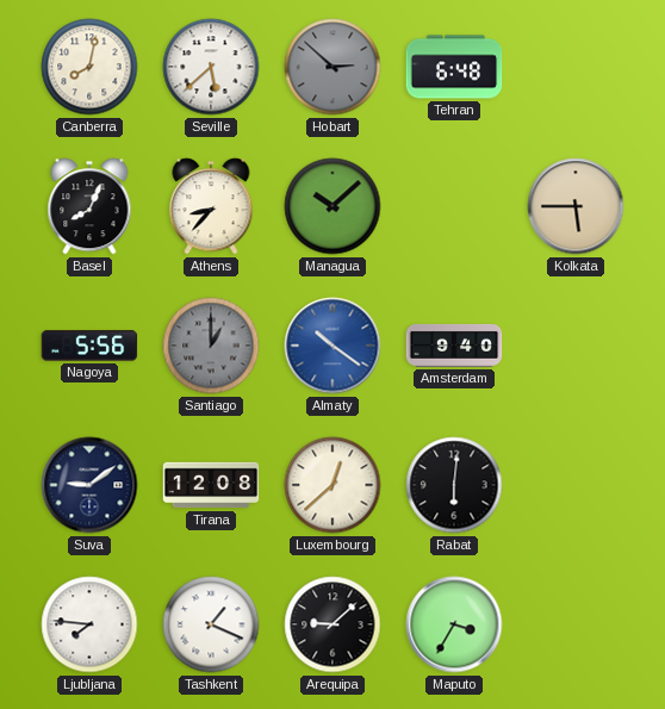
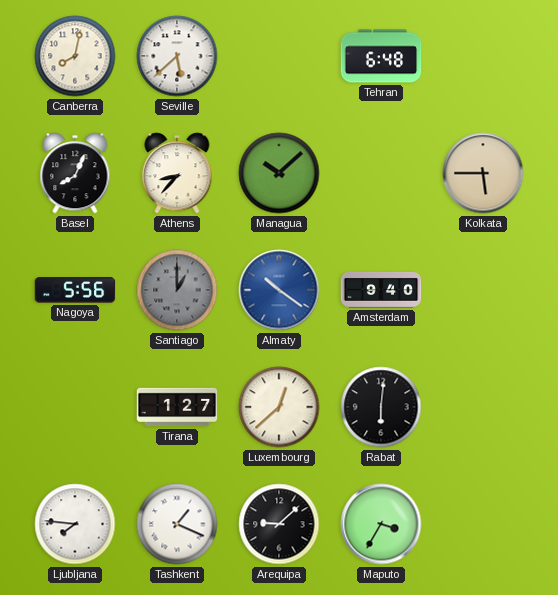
Hobart: 2:52 -> none
Suva: 9:09 -> none
Tirana: 12:08 -> 1:27
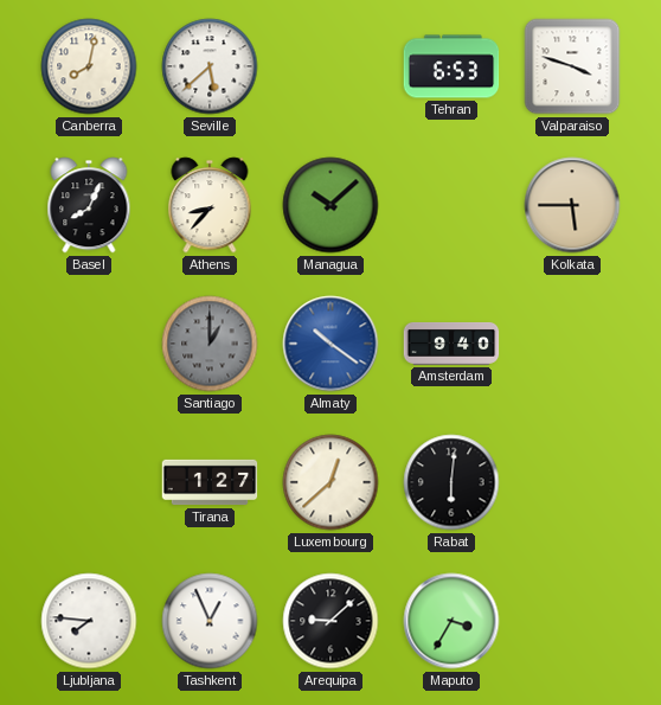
Tehran: 6:48 -> 6:53
Valparaiso: none -> 3:48
Nagoya: 5:56 -> none
Tashkent: 1:19 -> 12:56
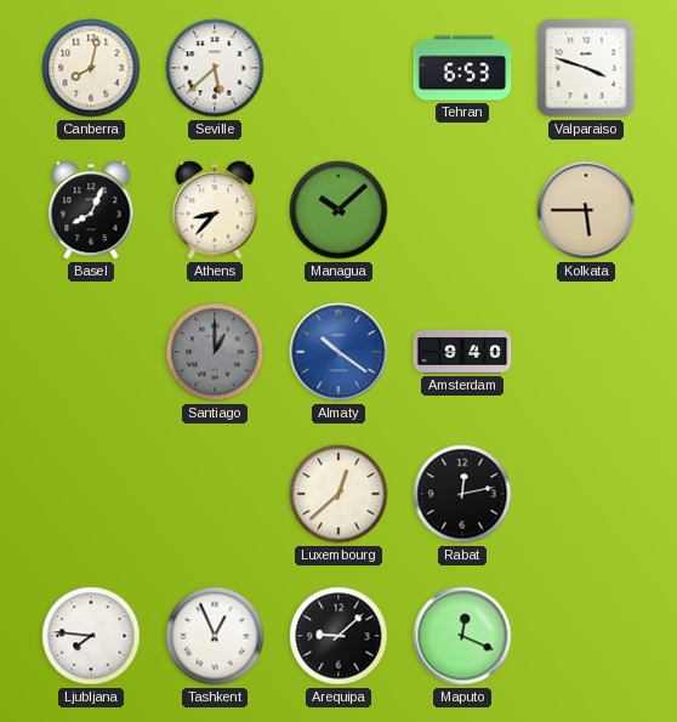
Tirana: 1:27 -> none
Rabat: 6:01 -> 12:13
Maputo: 3:35 -> 12:19
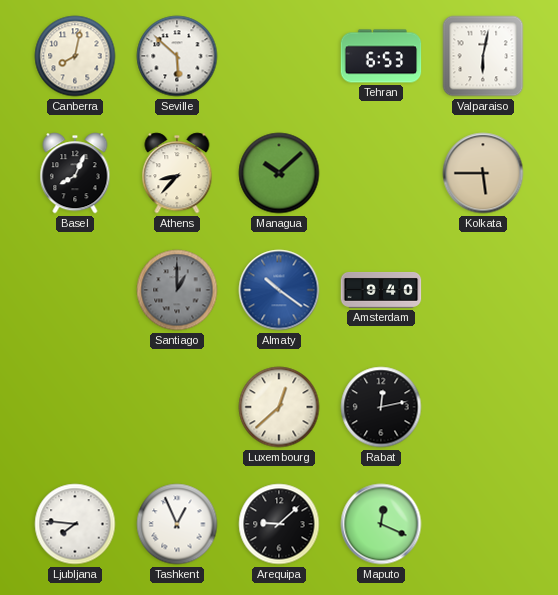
Seville: 5:38 -> 5:52
Valparaiso: 3:48 -> 6:02
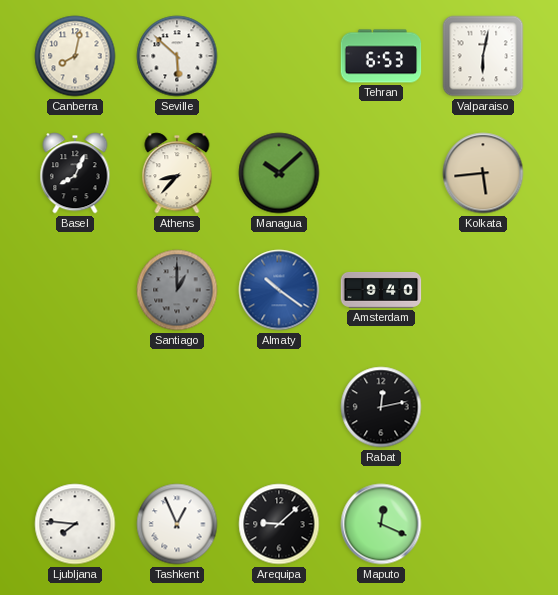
Kolkata: 5:45 -> 5:44
Luxembourg: 12:38 -> none
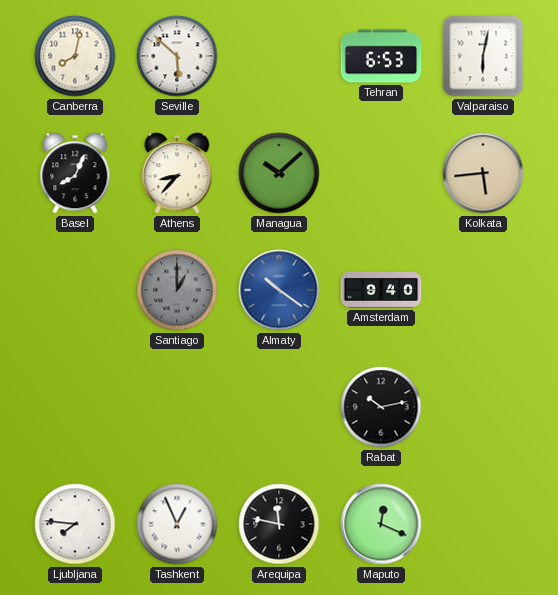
Rabat: 12:13 -> 10:13
Arequipa: 9:08 -> 11:47
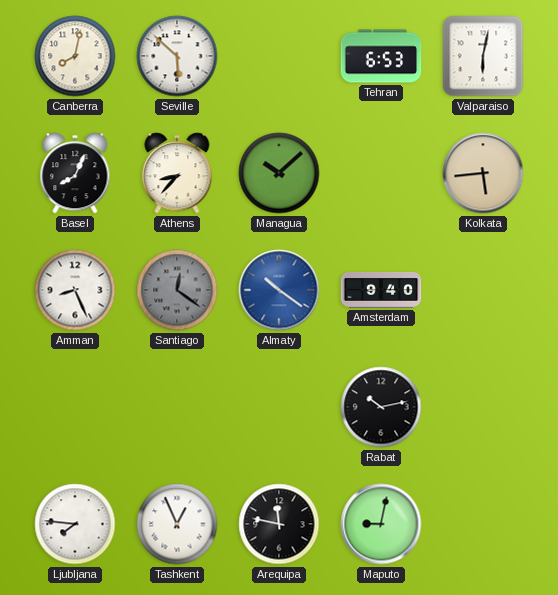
Amman: none -> 8:26
Santiago: 1:00 -> 12:21
Maputo: 12:19 -> 9:02
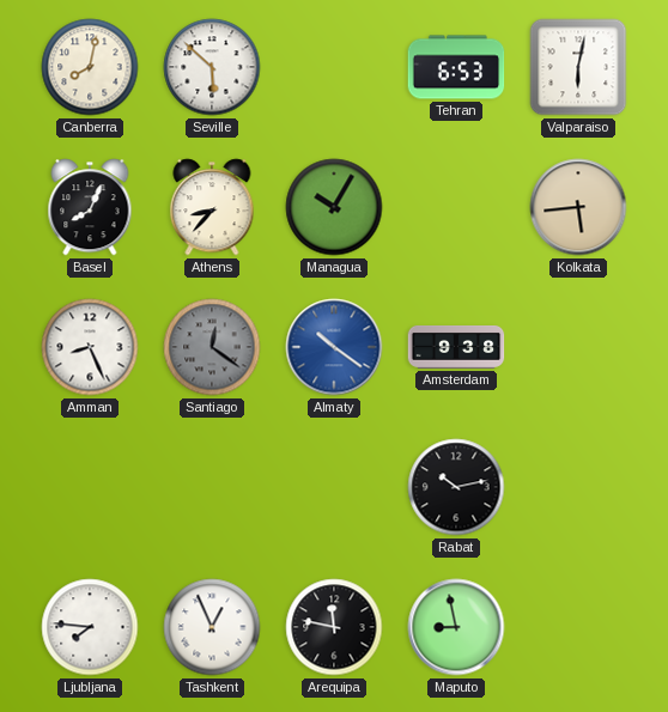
Managua: 10:08 -> 10:05
Amsterdam: 9:40 -> 9:38
Maputo: 9:02 -> 8:58
